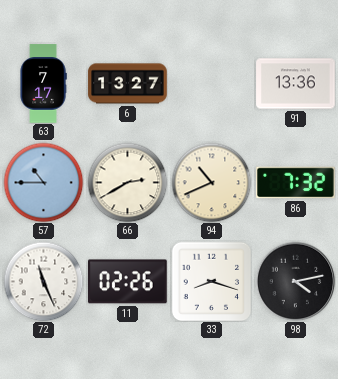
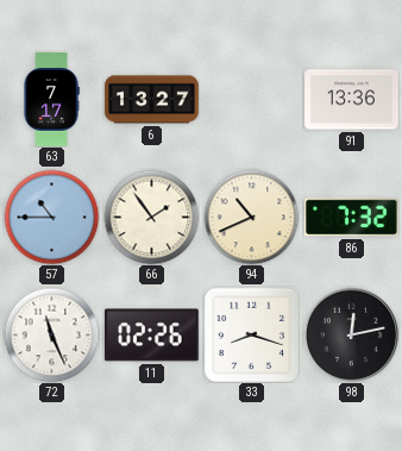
66: 2:40 -> 1:54
98: 4:13 -> 12:13
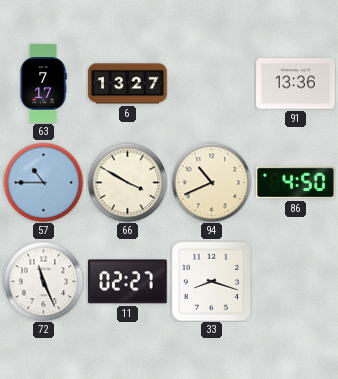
66: 1:54 -> 3:50
86: 7:32 -> 4:50
11: 02:26 -> 02:27
98: 12:13 -> none
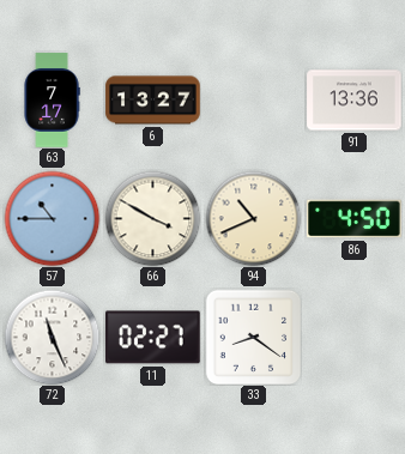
33: 8:18 -> 8:21
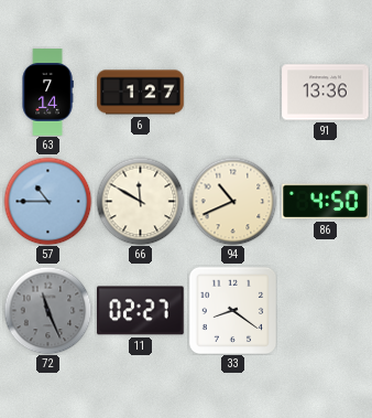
63: 7:17 -> 7:14
6: 13:27 -> 1:27
66: 3:50 -> 11:50
72 dial: white -> grey
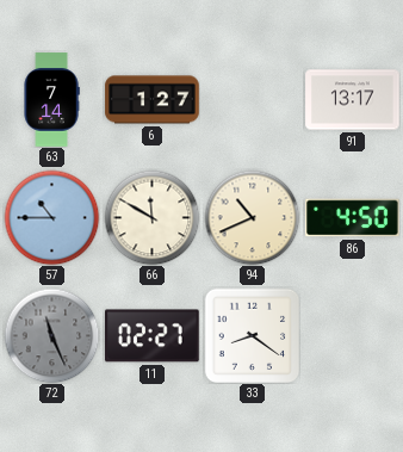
91: 13:36 -> 13:17
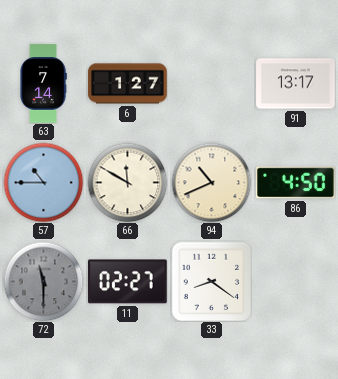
72: 11:26 -> 11:30
